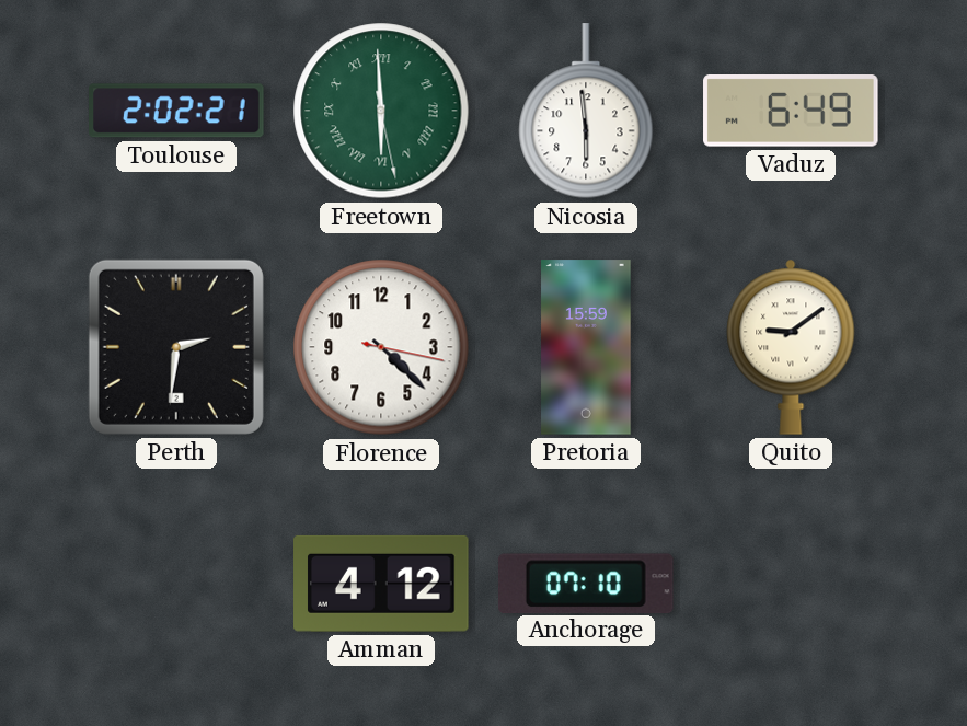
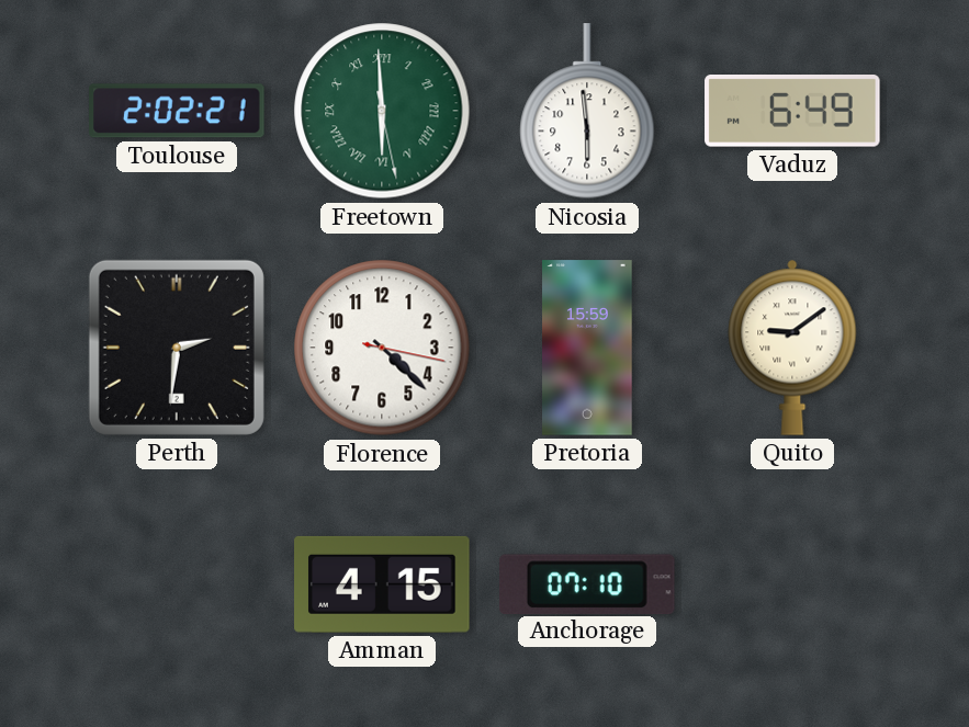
Amman: 4:12 -> 4:15
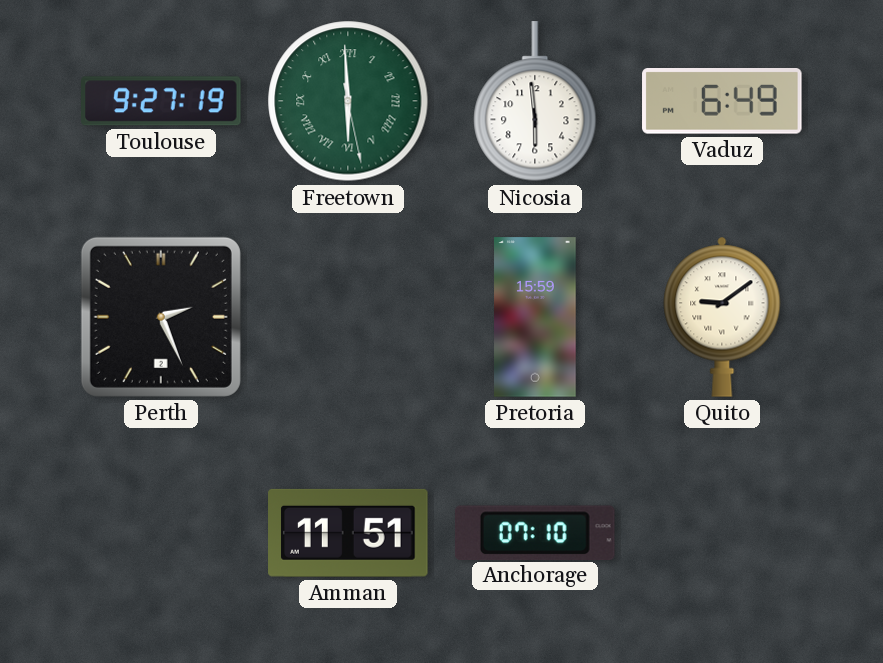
Toulouse: 2:02 -> 9:27
Perth: 2:31 -> 2:26
Florence: 4:22 -> none
Amman: 4:15 -> 11:51
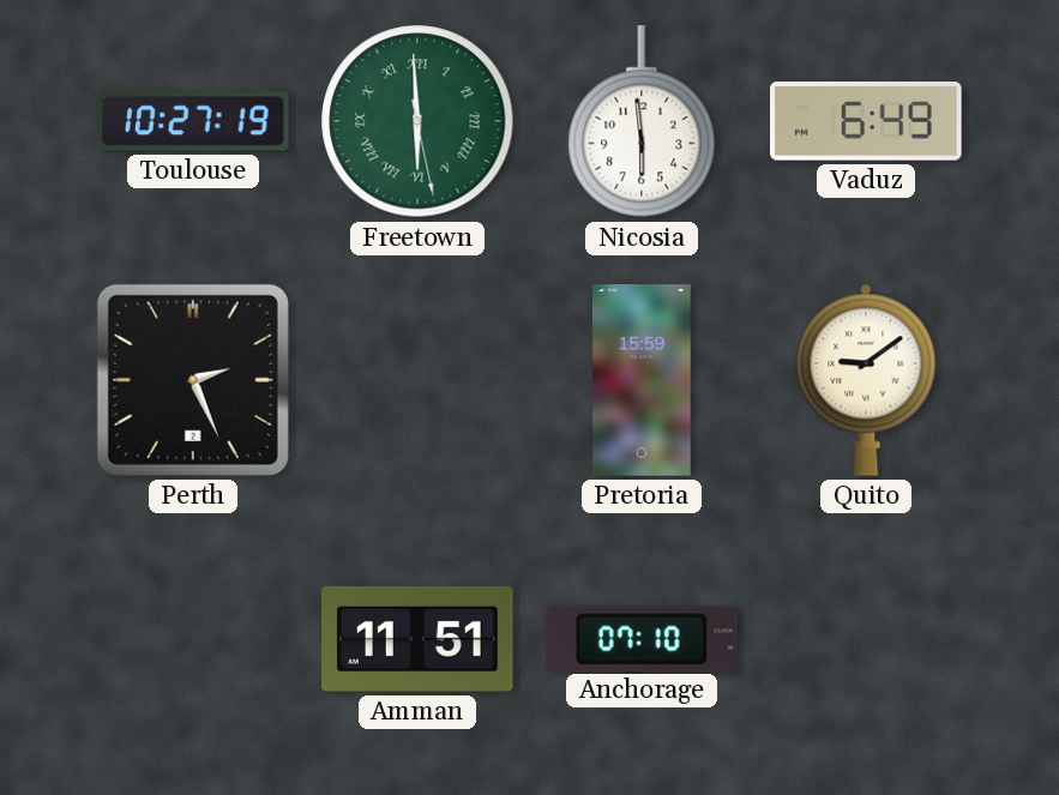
Toulouse: 9:27 -> 10:27
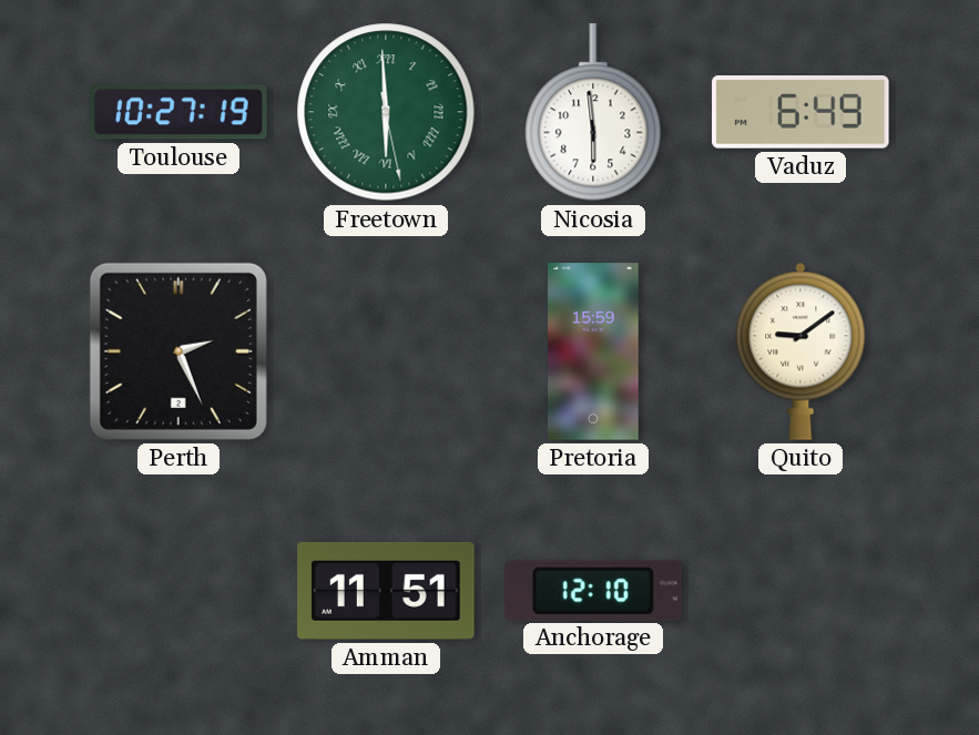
Anchorage: 07:10 -> 12:10
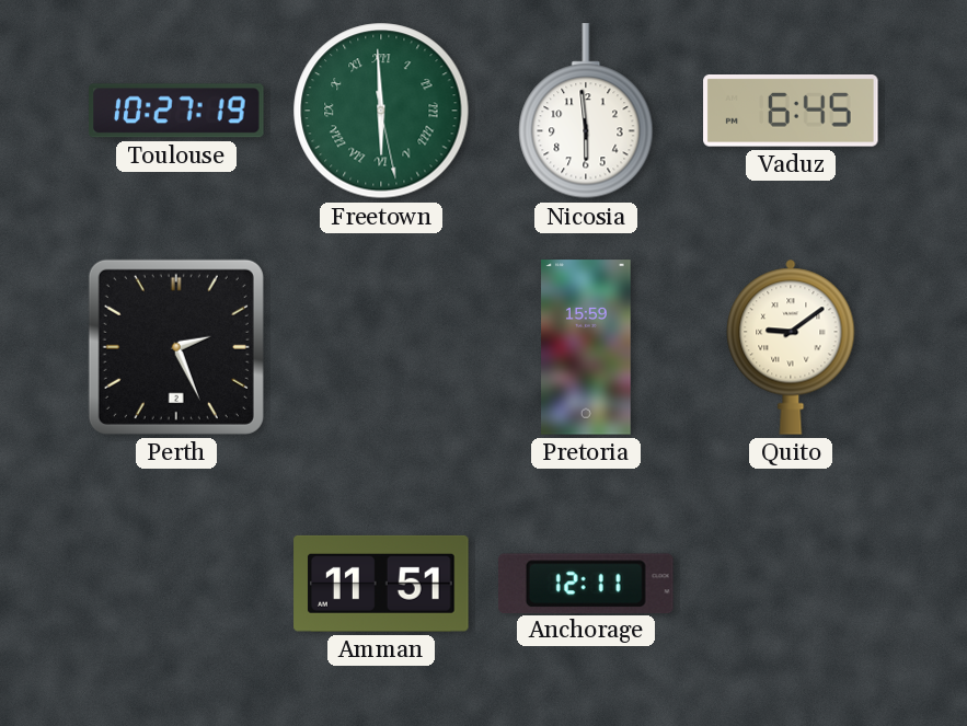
Vaduz: 6:49 -> 6:45
Anchorage: 12:10 -> 12:11
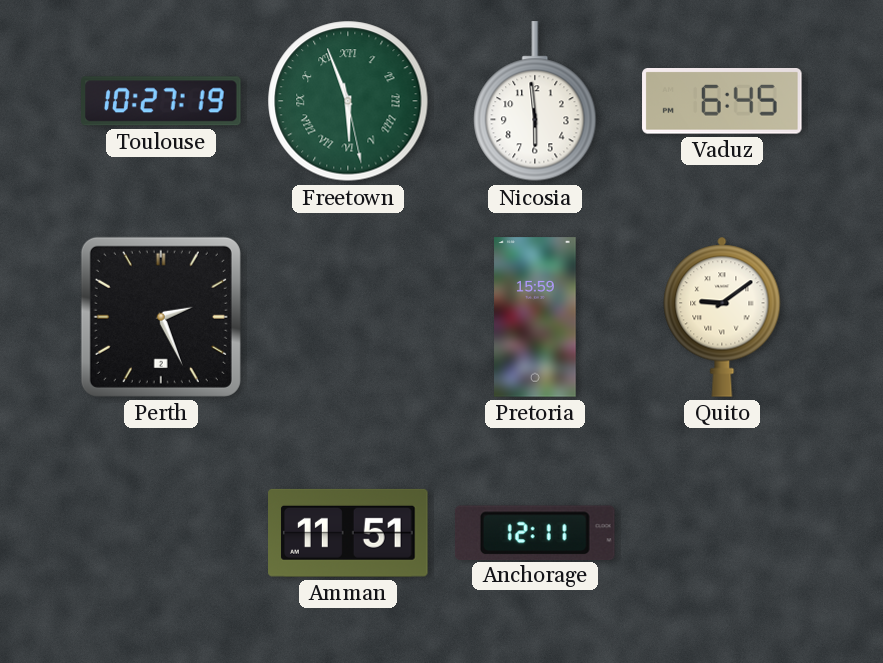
Freetown: 5:59 -> 5:56
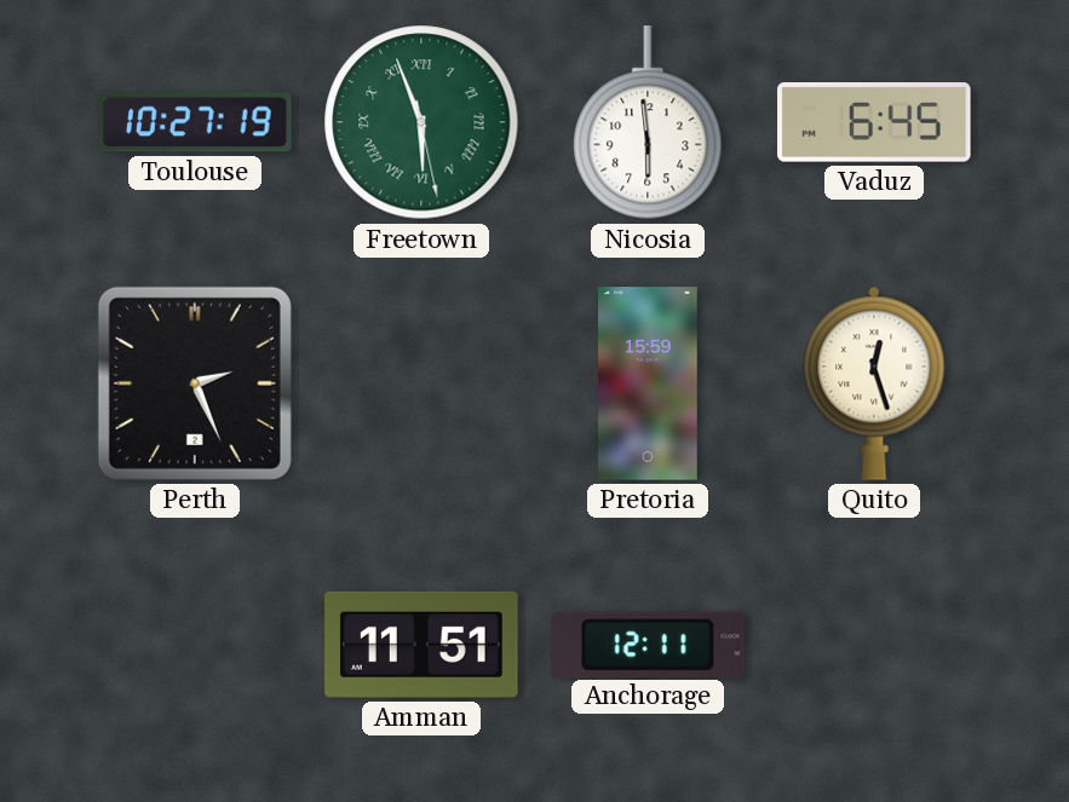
Quito: 9:09 -> 12:27
